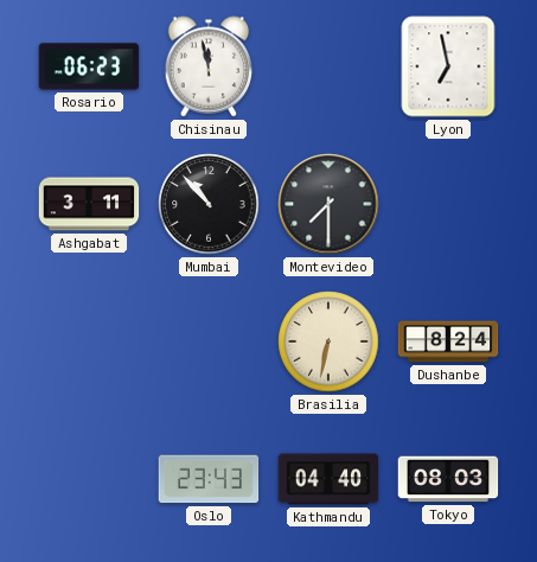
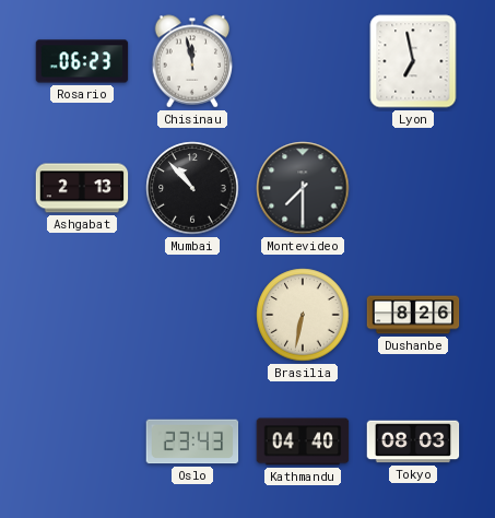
Ashgabat: 3:11 -> 2:13
Dushanbe: 8:24 -> 8:26
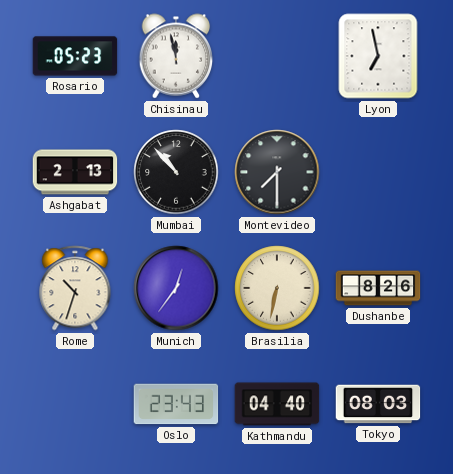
Rosario: 06:23 -> 05:23
Rome: none -> 10:33
Munich: none -> 12:36
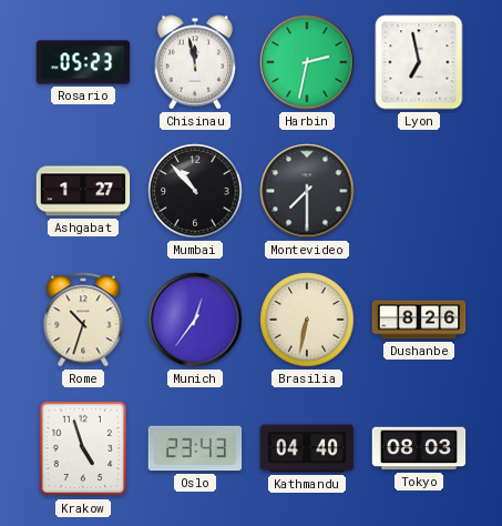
Harbin: none -> 2:32
Ashgabat: 2:13 -> 1:27
Krakow: none -> 4:57
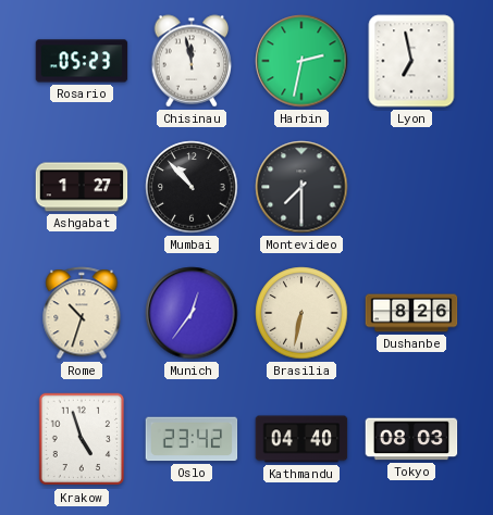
Oslo: 23:43 -> 23:42
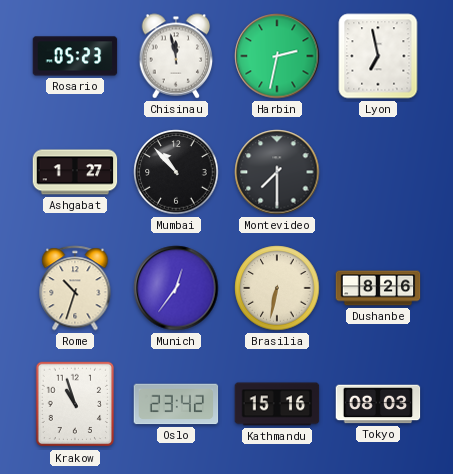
Krakow: 4:57 -> 10:57
Kathmandu: 04:40 -> 15:16
